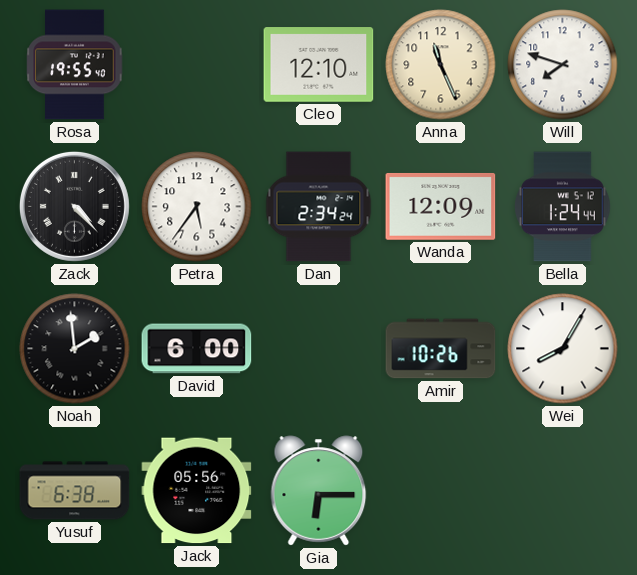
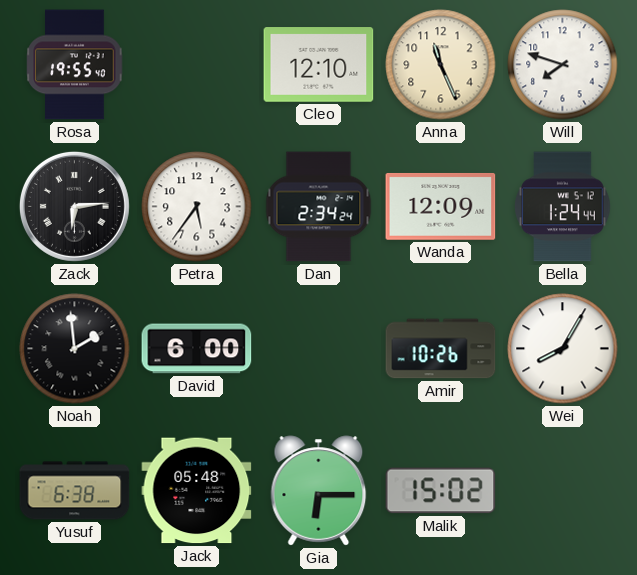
Zack: 4:23 -> 6:14
Jack: 05:56 -> 05:48
Malik: none -> 15:02
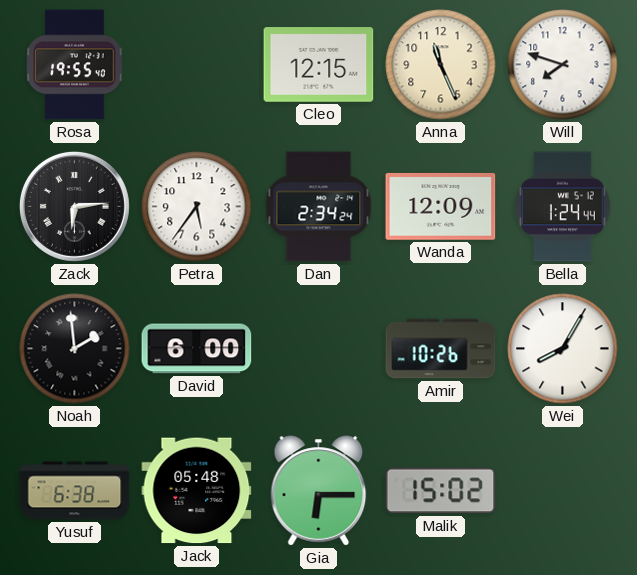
Cleo: 12:10 -> 12:15
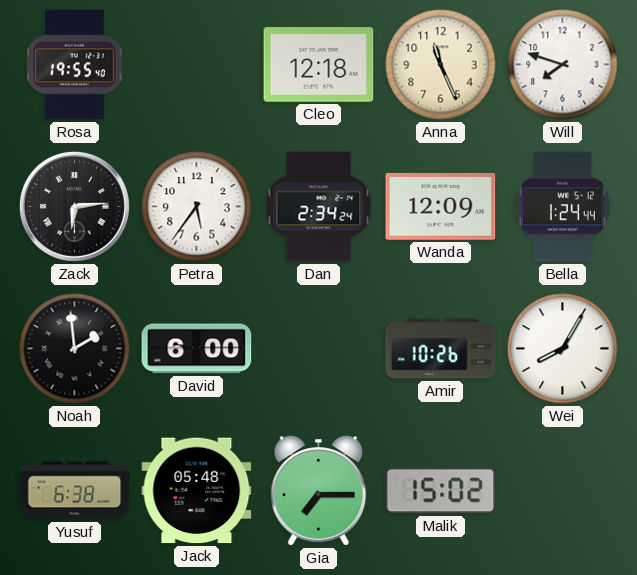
Cleo: 12:15 -> 12:18
Gia: 6:15 -> 7:15
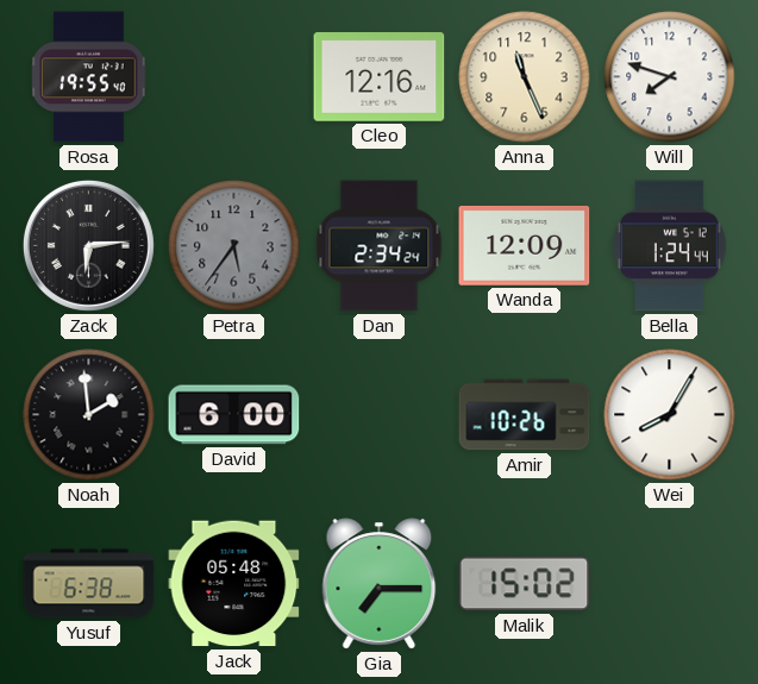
Cleo: 12:18 -> 12:16
Petra dial: white -> grey
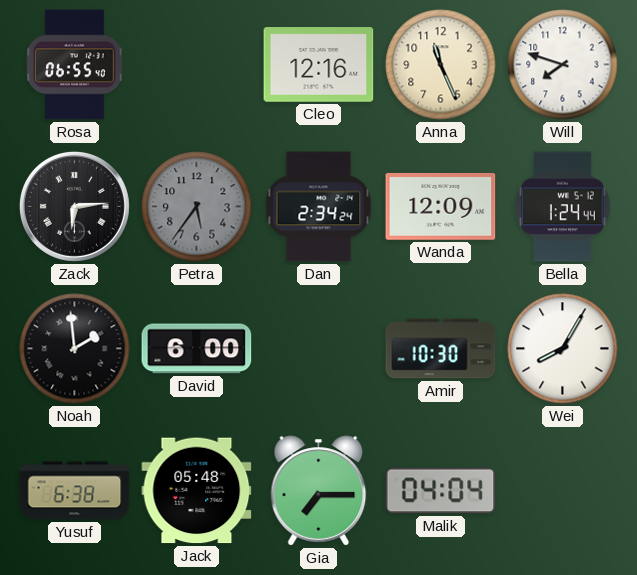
Rosa: 19:55 -> 06:55
Amir: 10:26 -> 10:30
Malik: 15:02 -> 04:04
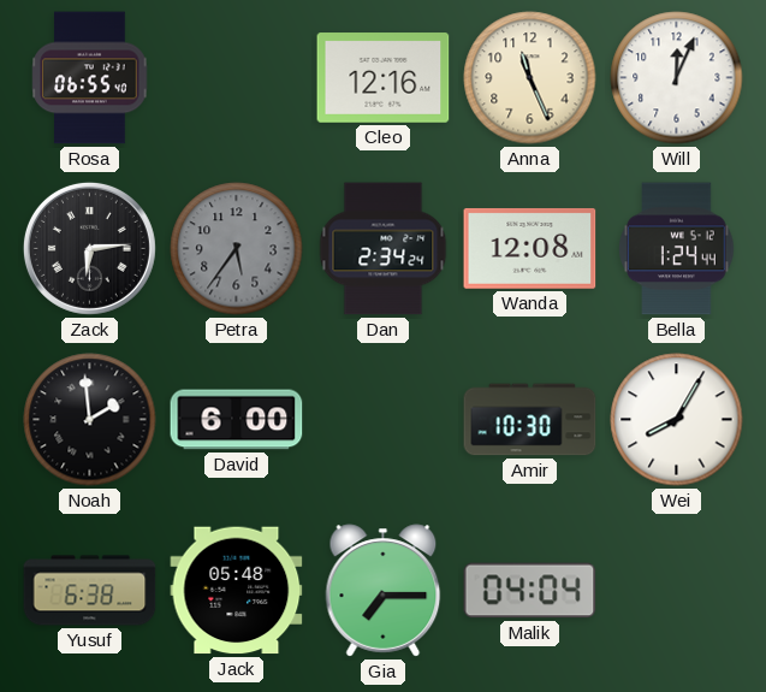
Will: 7:48 -> 12:04
Wanda: 12:09 -> 12:08
